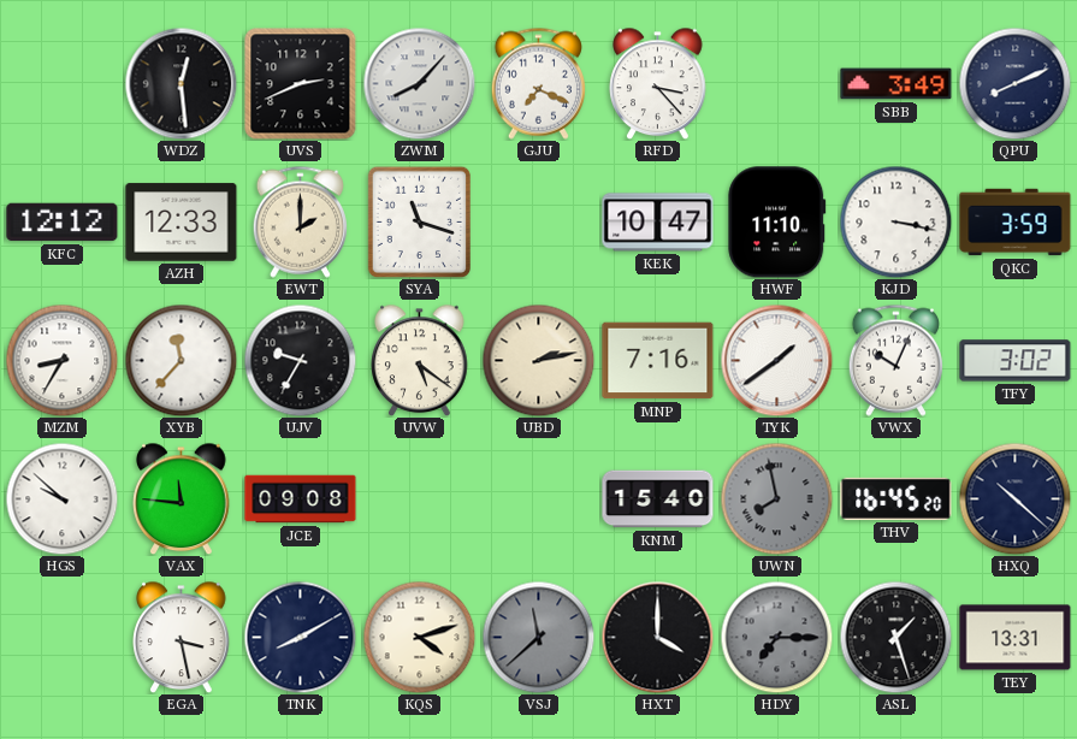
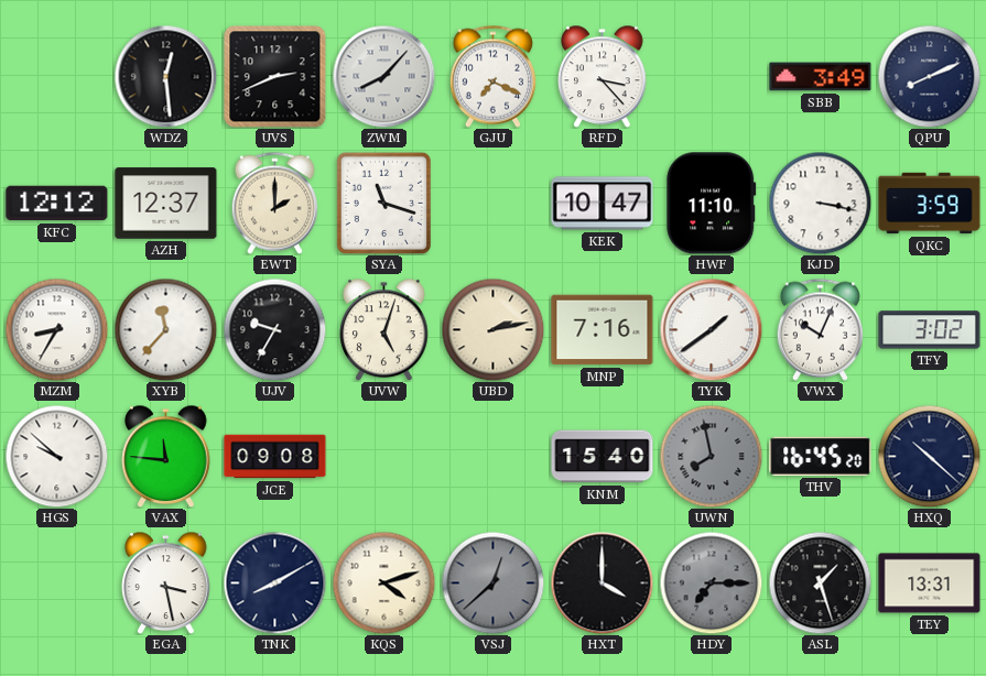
AZH: 12:33 -> 12:37
UVW: 5:21 -> 5:03
VSJ: 11:38 -> 12:38
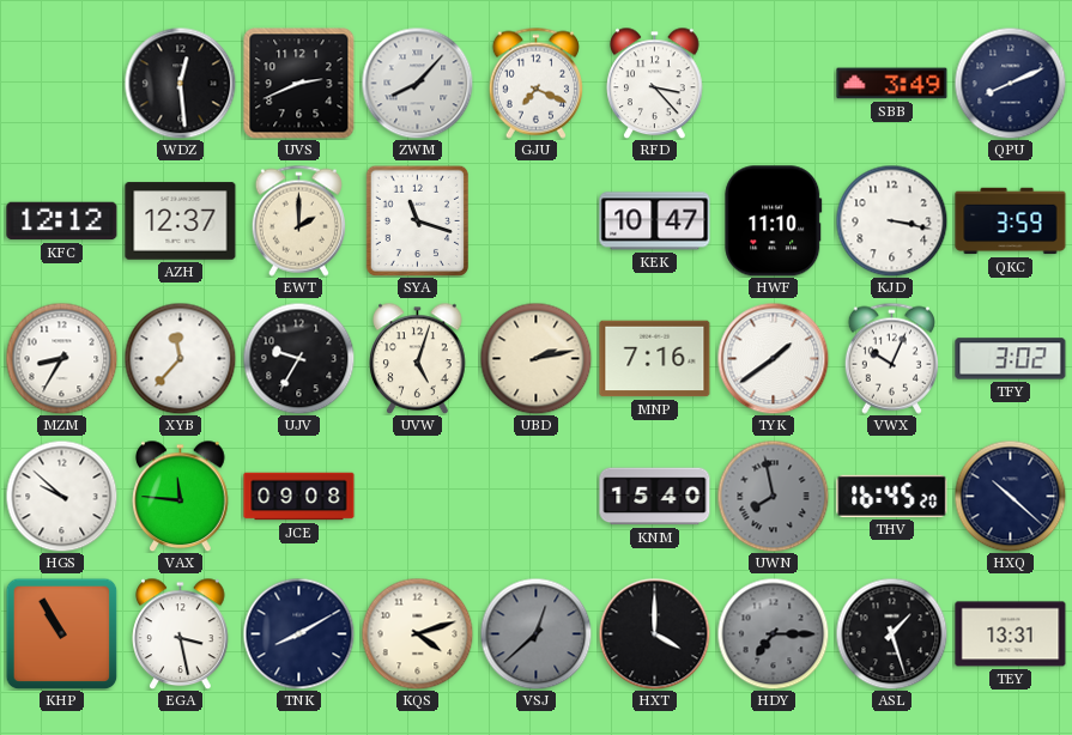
KHP: none -> 10:55
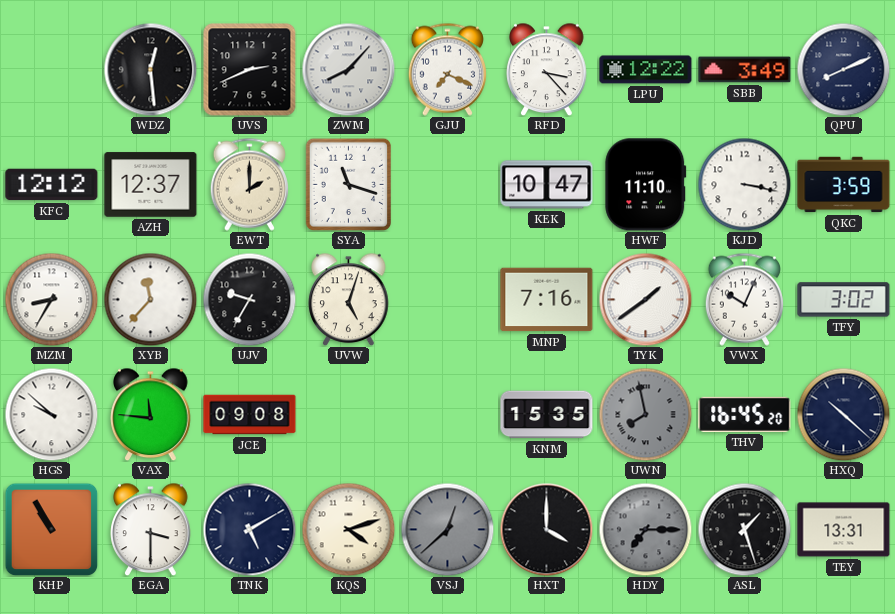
LPU: none -> 12:22
UBD: 2:13 -> none
KNM: 15:40 -> 15:35
EGA: 3:28 -> 3:30
TNK: 8:10 -> 5:10
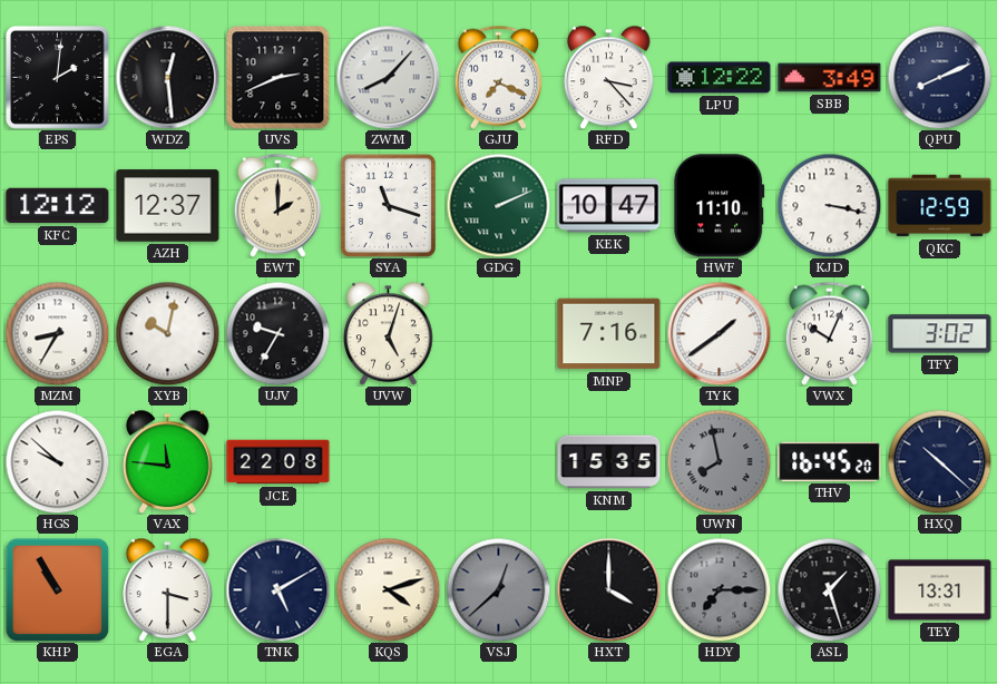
EPS: none -> 2:01
GDG: none -> 2:11
QKC: 3:59 -> 12:59
XYB: 11:37 -> 10:02
JCE: 09:08 -> 22:08
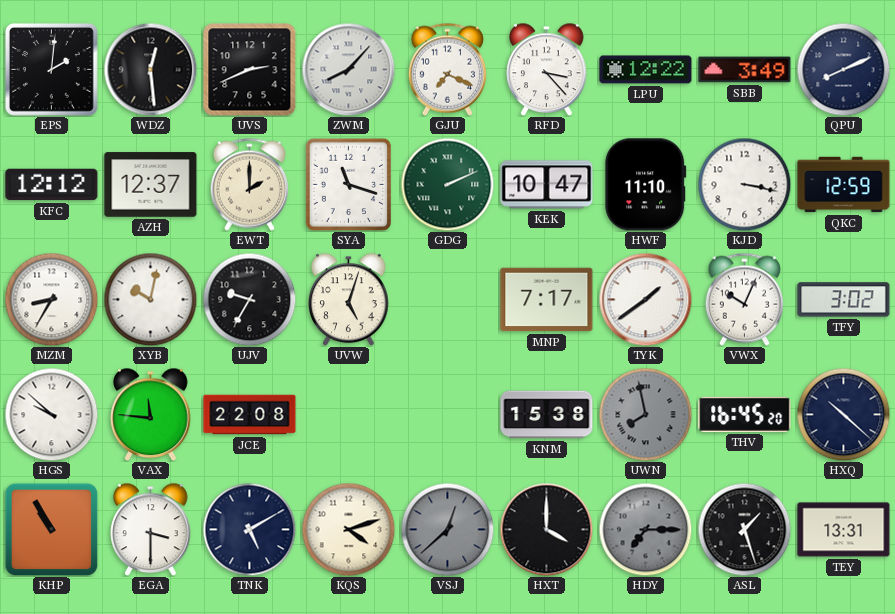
MNP: 7:16 -> 7:17
KNM: 15:35 -> 15:38
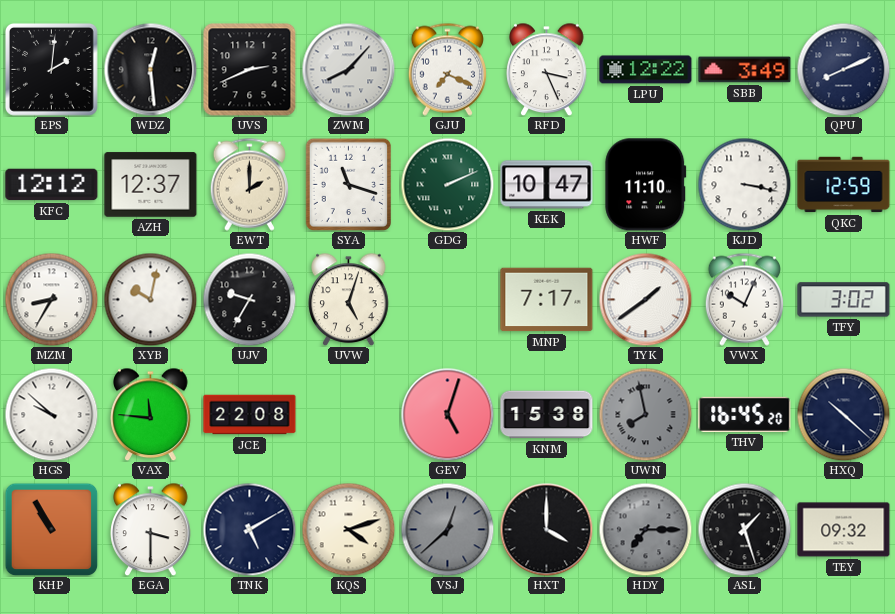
RFD: 3:23 -> 3:26
GEV: none -> 5:03
TEY: 13:31 -> 09:32
